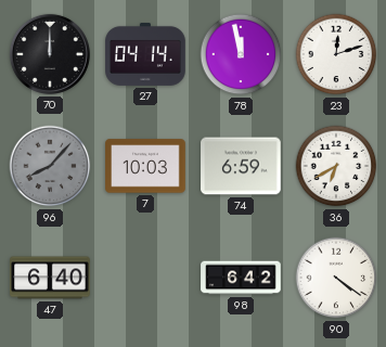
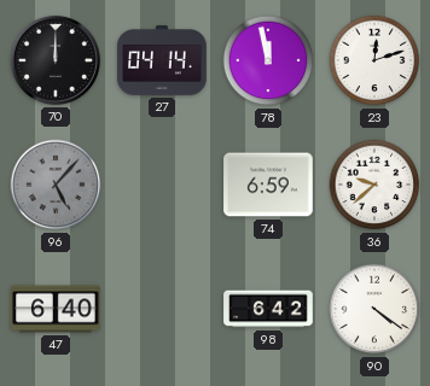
96: 8:07 -> 5:07
7: 10:03 -> none
36: 6:40 -> 9:38
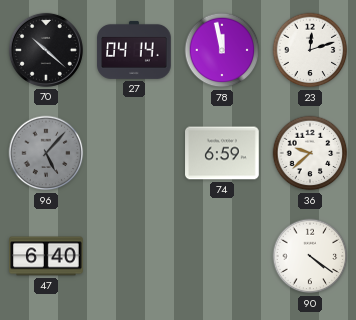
70: 12:00 -> 10:22
98: 6:42 -> none
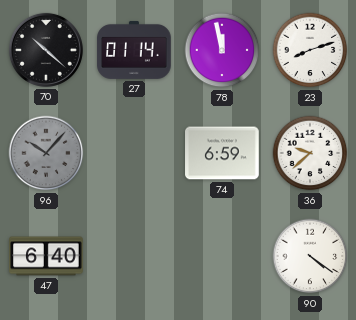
27: 04:14 -> 01:14
23: 12:12 -> 8:12
96: 5:07 -> 10:07
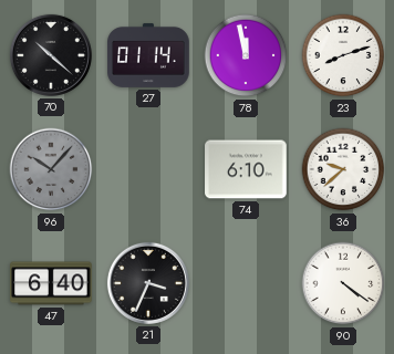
74: 6:59 -> 6:10
21: none -> 3:34
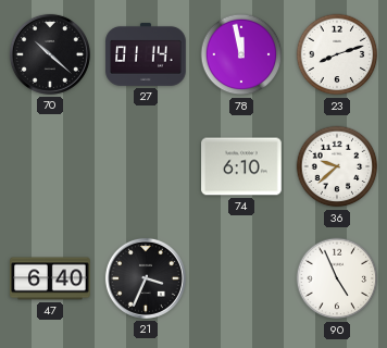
96: 10:07 -> none
90: 4:21 -> 4:56
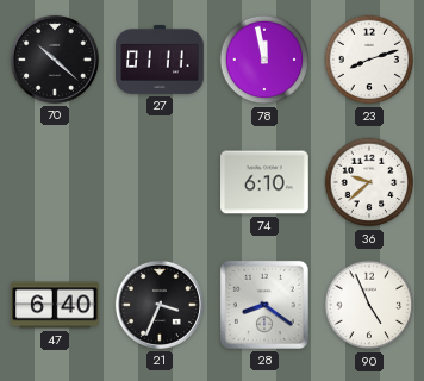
27: 01:14 -> 01:11
28: none -> 8:21
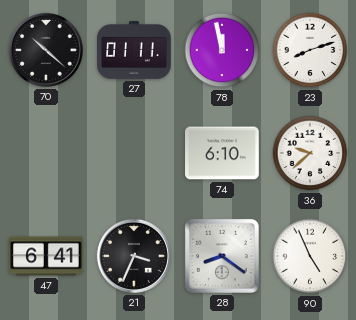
47: 6:40 -> 6:41
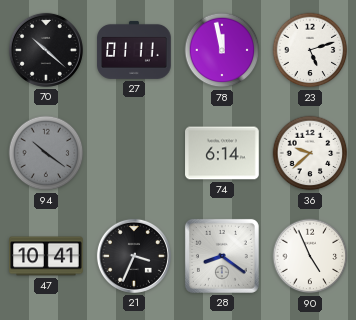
23: 8:12 -> 5:12
94: none -> 10:21
74: 6:10 -> 6:14
47: 6:41 -> 10:41
